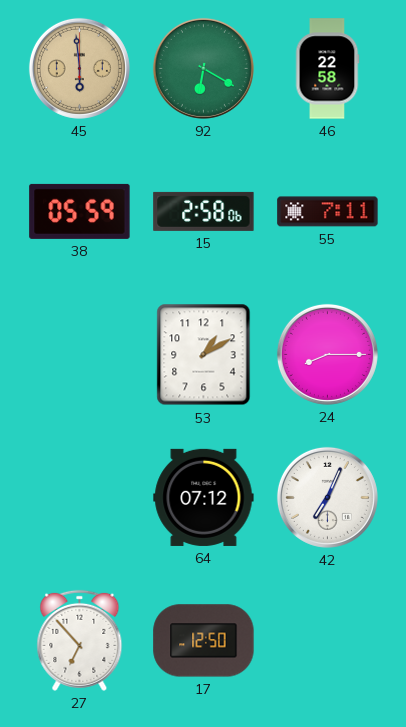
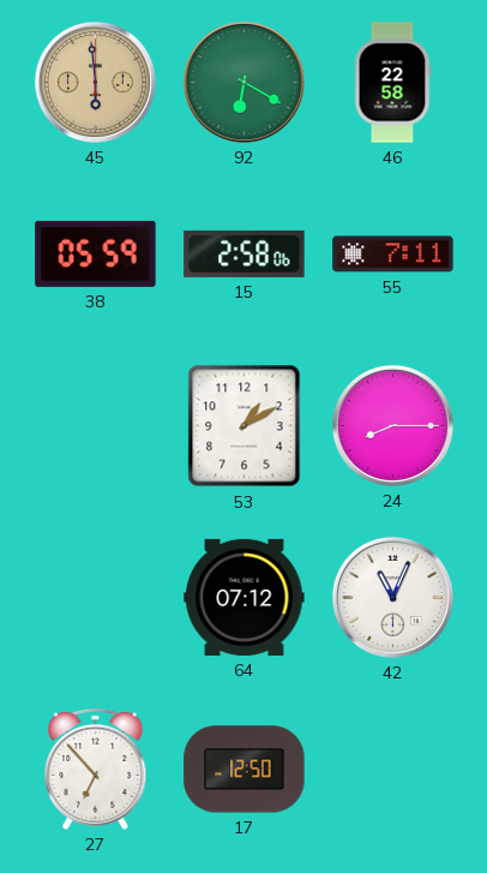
42: 7:04 -> 11:04
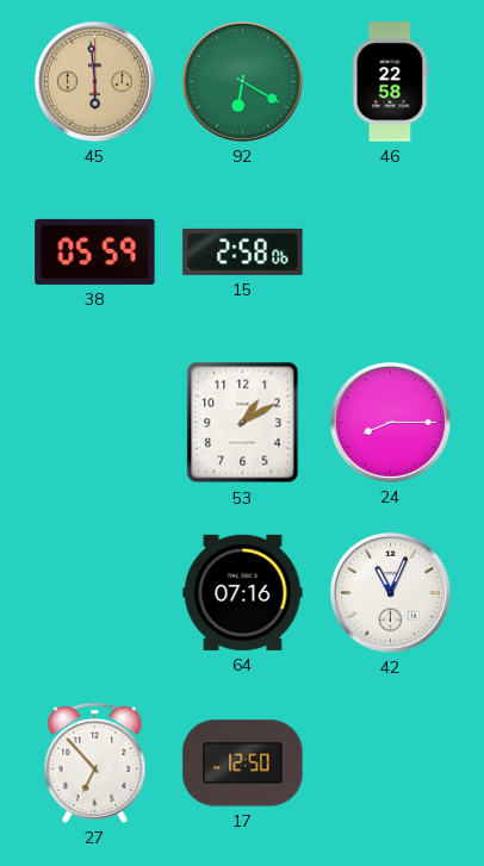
55: 7:11 -> none
64: 07:12 -> 07:16
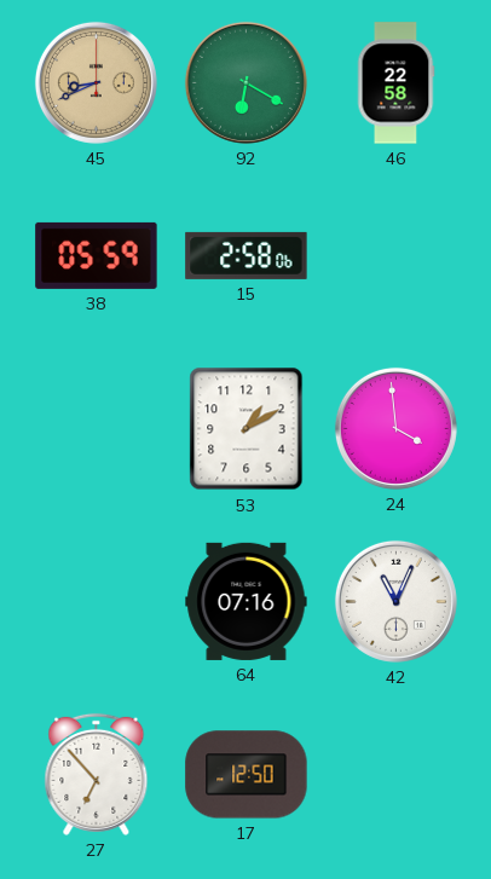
45: 5:59 -> 8:41
24: 8:15 -> 3:59
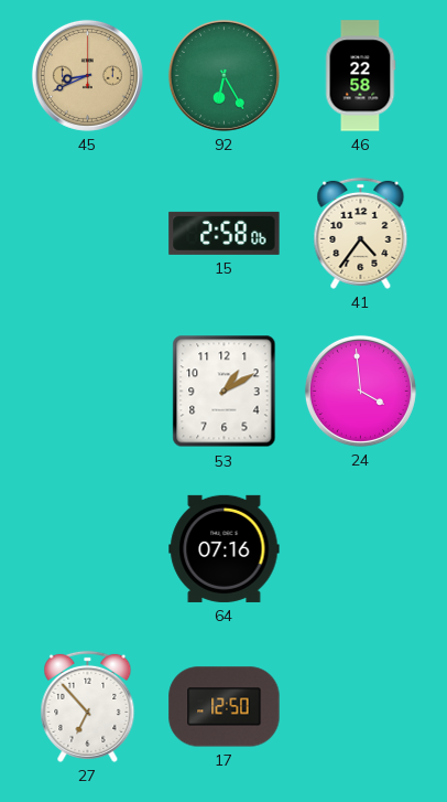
92: 6:20 -> 6:25
38: 05:59 -> none
41: none -> 4:36
42: 11:04 -> none
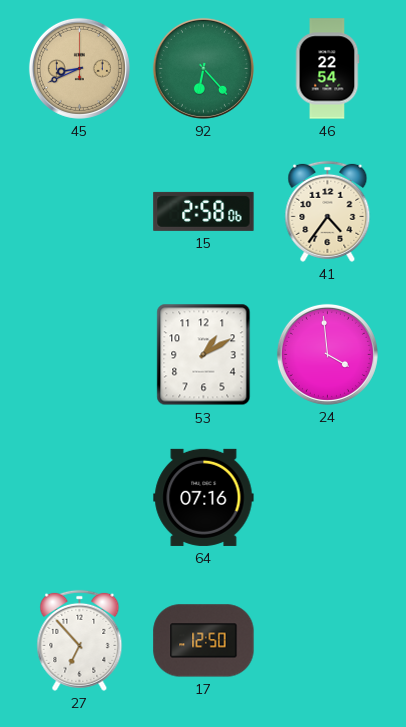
92: 6:25 -> 6:23
46: 22:58 -> 22:54
